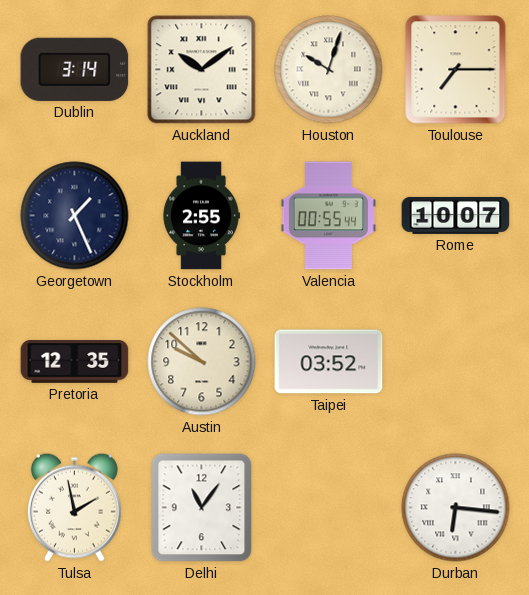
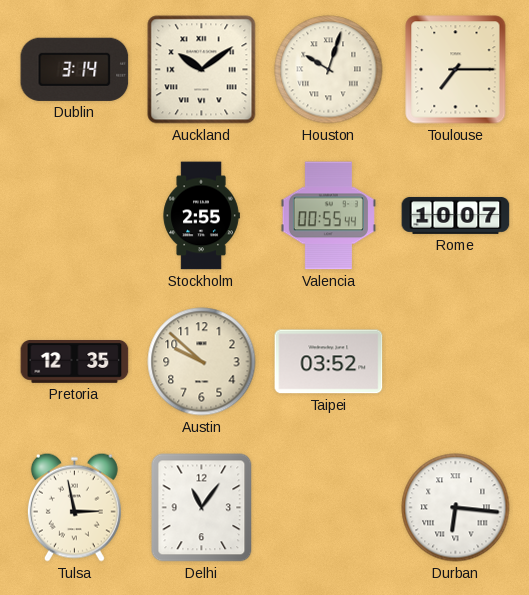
Georgetown: 1:26 -> none
Tulsa: 1:58 -> 2:58
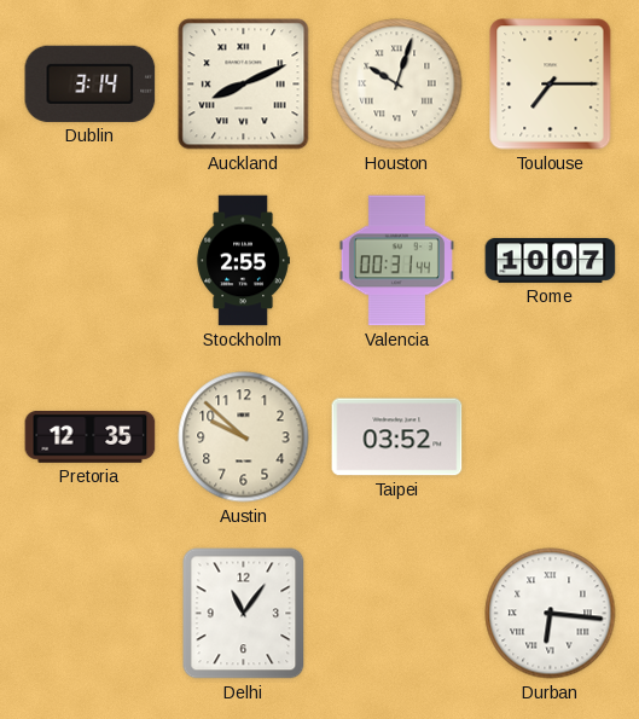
Auckland: 10:09 -> 8:11
Valencia: 00:55 -> 00:31
Tulsa: 2:58 -> none
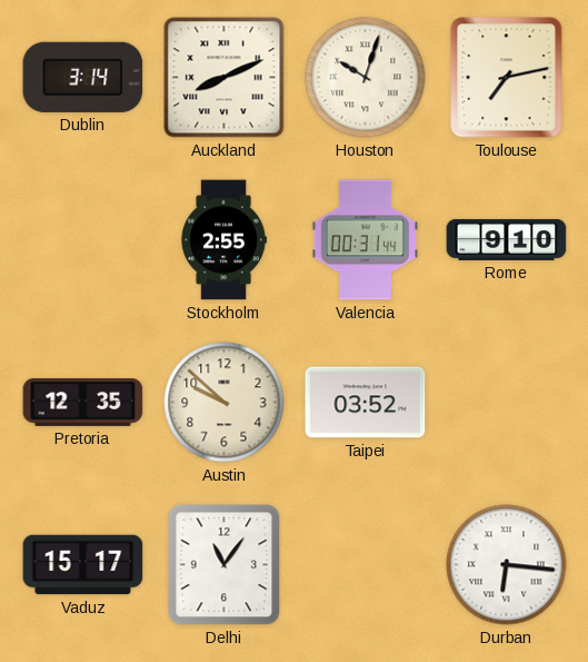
Toulouse: 7:15 -> 7:13
Rome: 10:07 -> 9:10
Vaduz: none -> 15:17
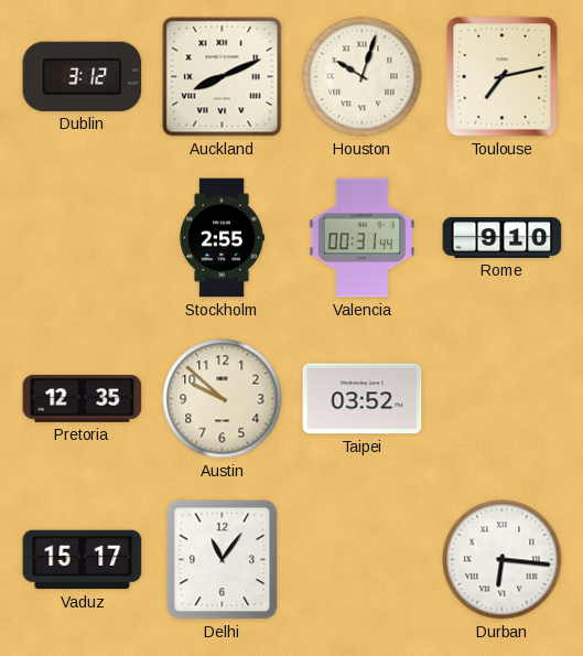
Dublin: 3:14 -> 3:12
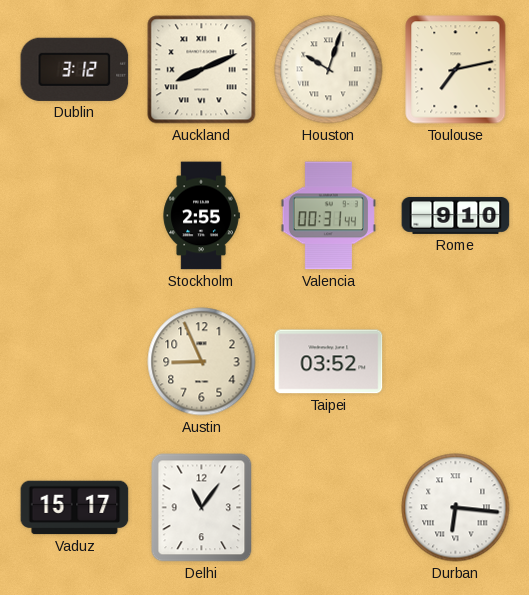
Pretoria: 12:35 -> none
Austin: 9:52 -> 8:56
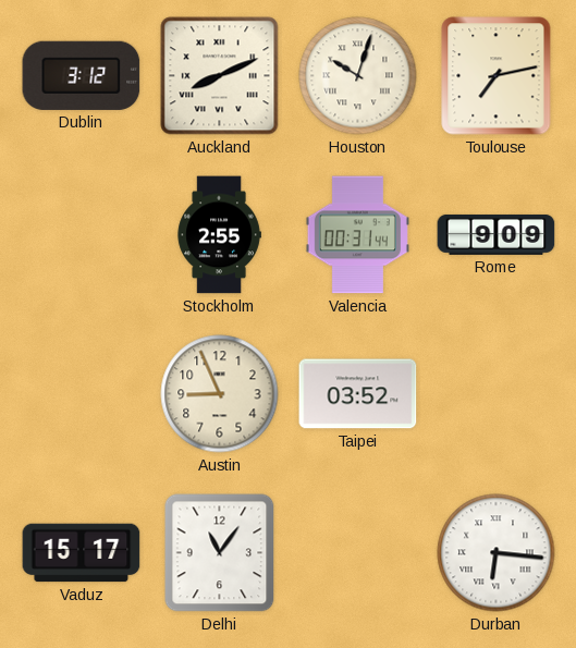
Rome: 9:10 -> 9:09
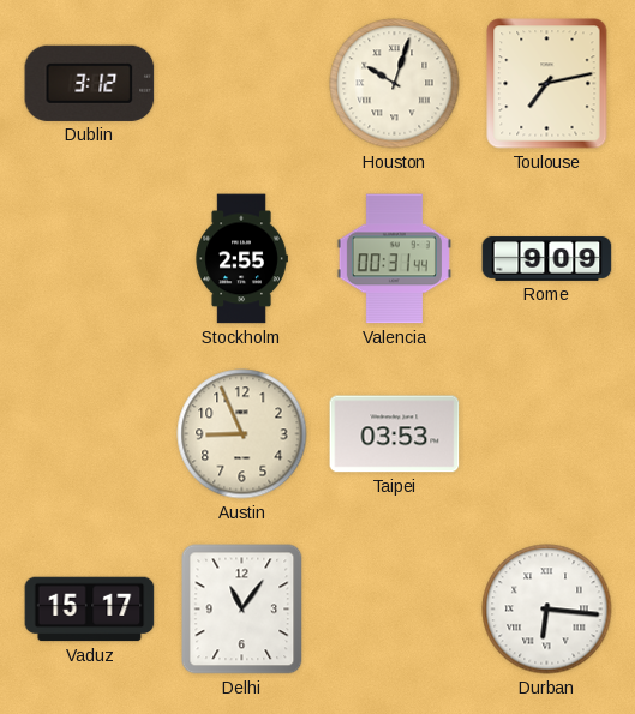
Auckland: 8:11 -> none
Taipei: 03:52 -> 03:53
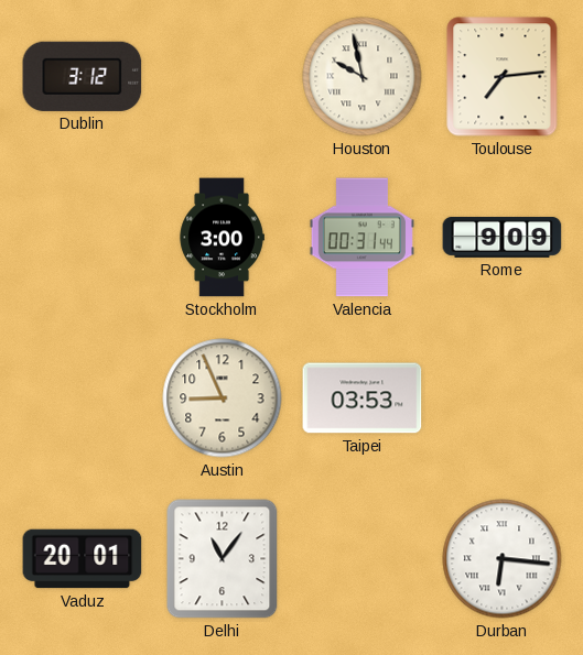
Houston: 10:03 -> 9:58
Toulouse: 7:13 -> 7:14
Stockholm: 2:55 -> 3:00
Vaduz: 15:17 -> 20:01
